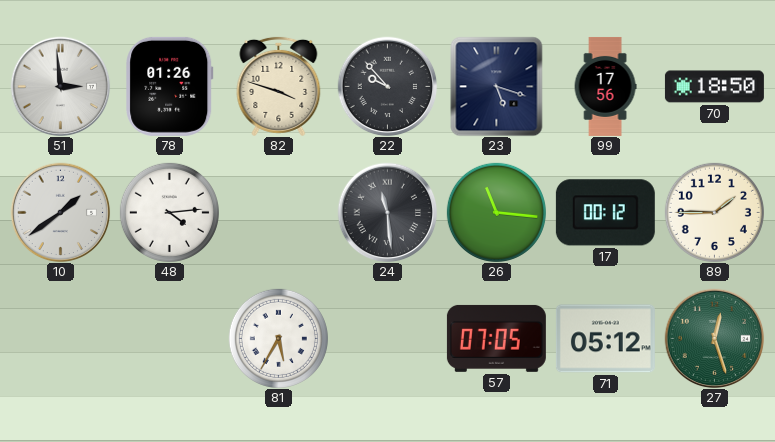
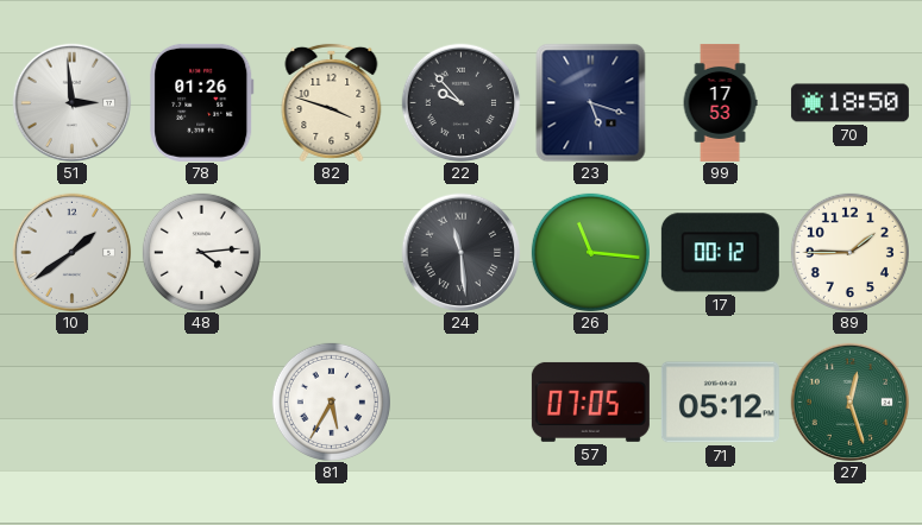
99: 17:56 -> 17:53
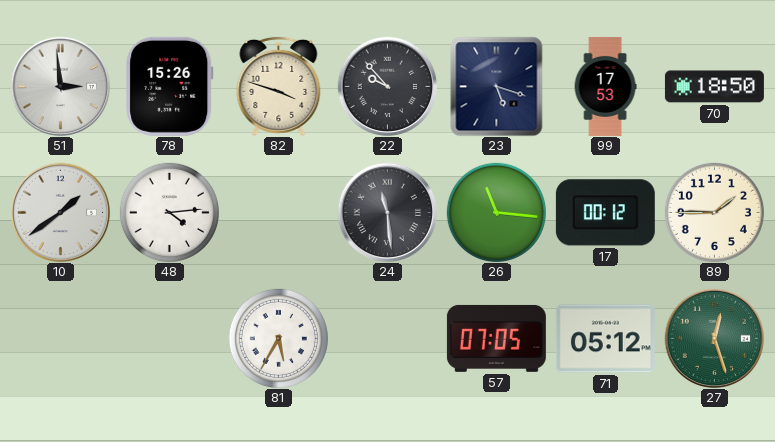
78: 01:26 -> 15:26
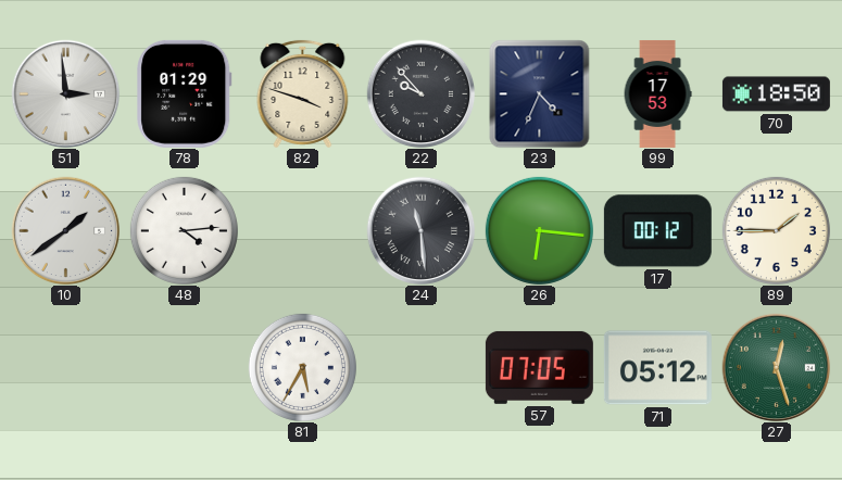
78: 15:26 -> 01:29
23: 5:18 -> 4:34
26: 11:16 -> 6:16
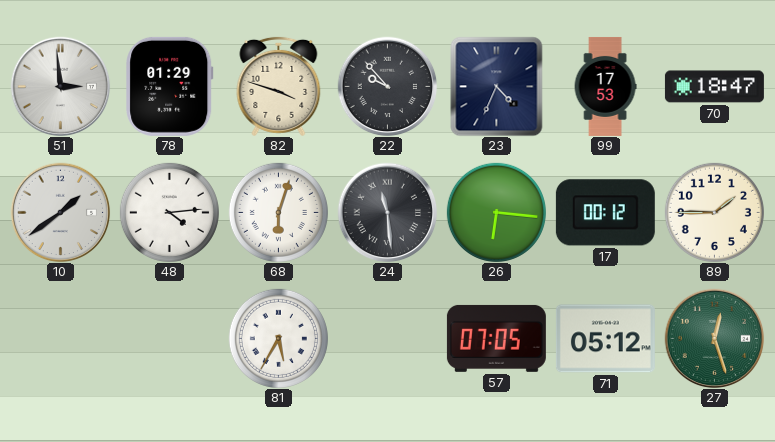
70: 18:50 -> 18:47
68: none -> 6:03
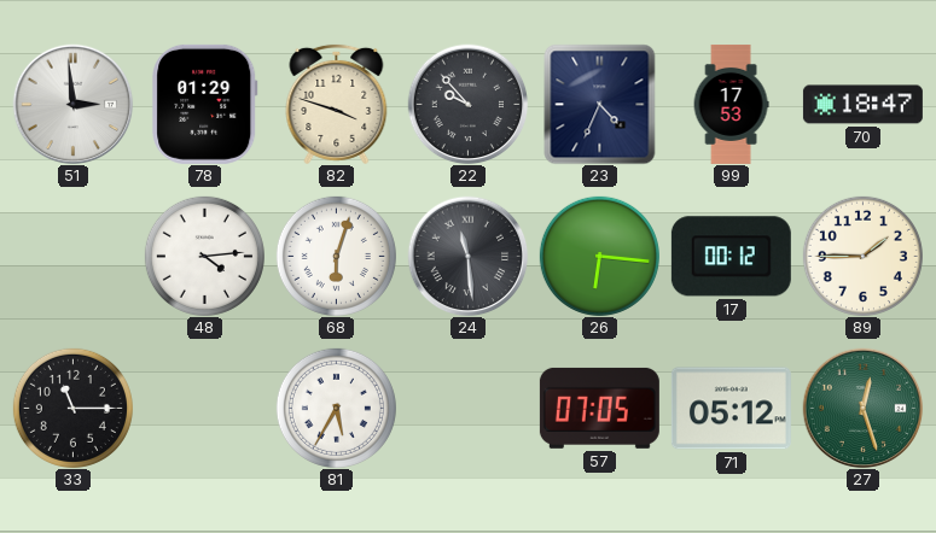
10: 1:39 -> none
33: none -> 11:15
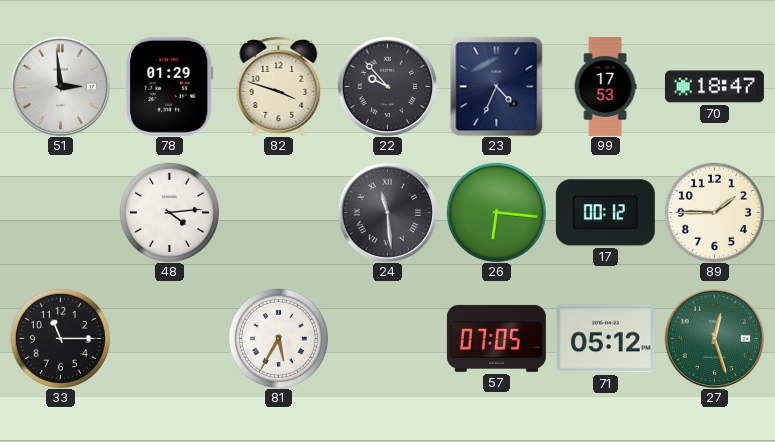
68: 6:03 -> none
